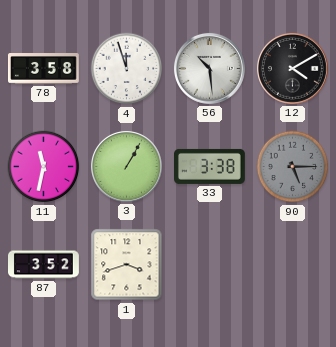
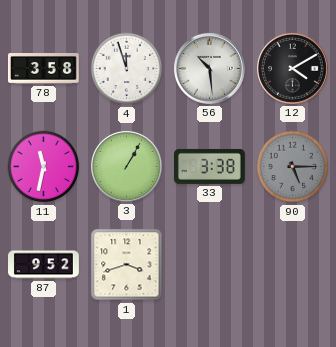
87: 3:52 -> 9:52
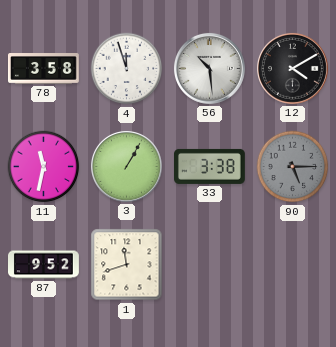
1: 3:42 -> 11:42
